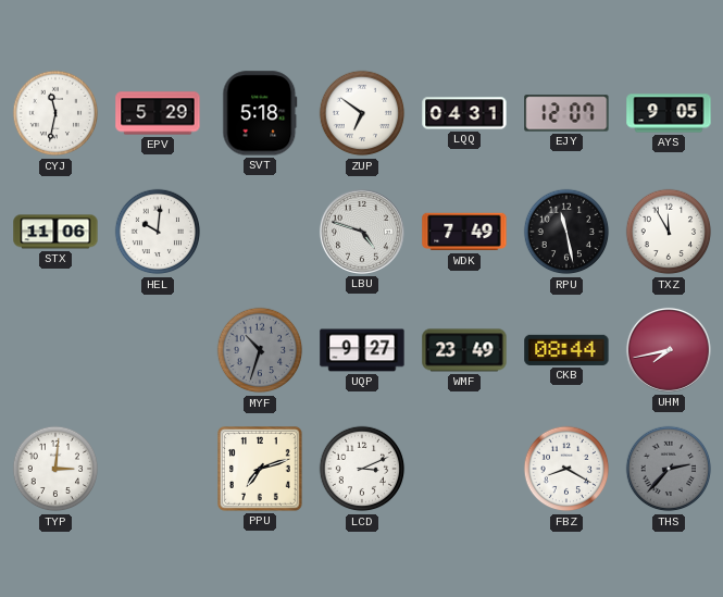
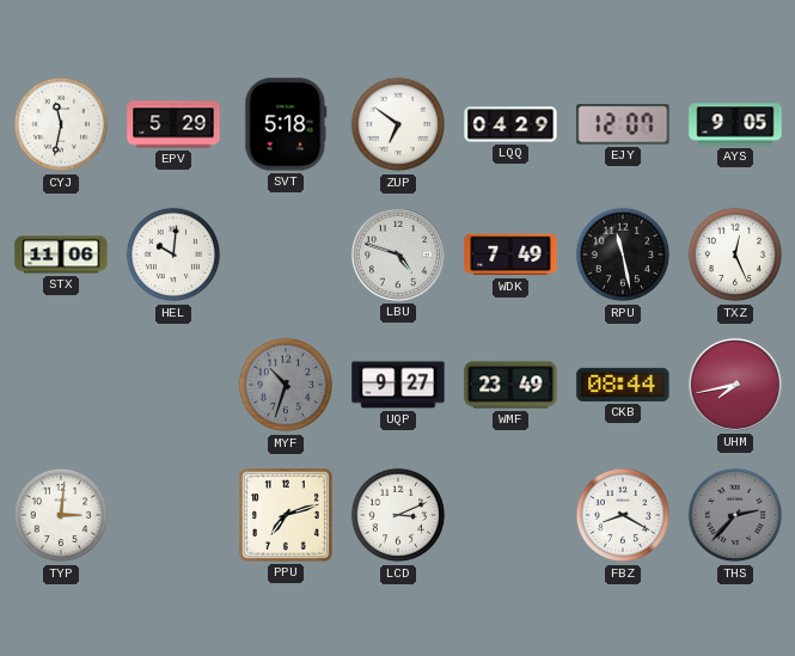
LQQ: 04:31 -> 04:29
TXZ: 11:55 -> 12:26
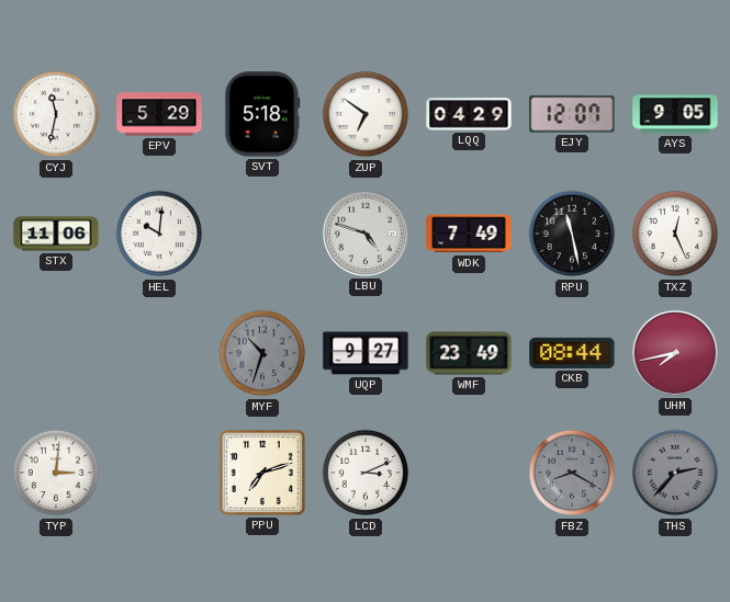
FBZ dial: white -> grey
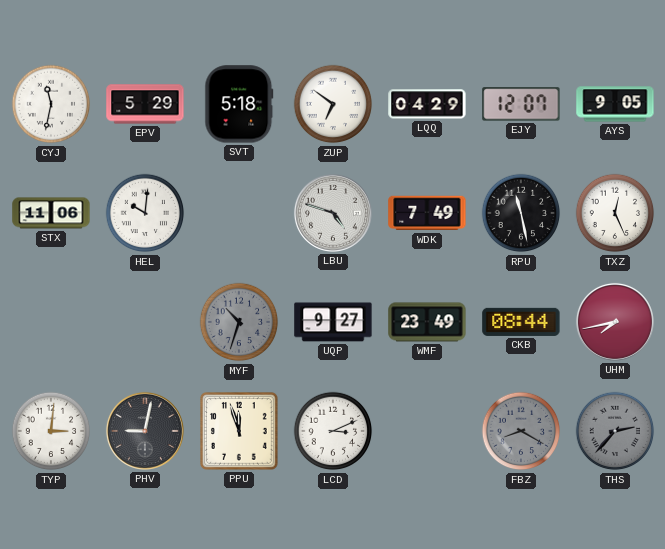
PHV: none -> 9:02
PPU: 7:12 -> 11:57
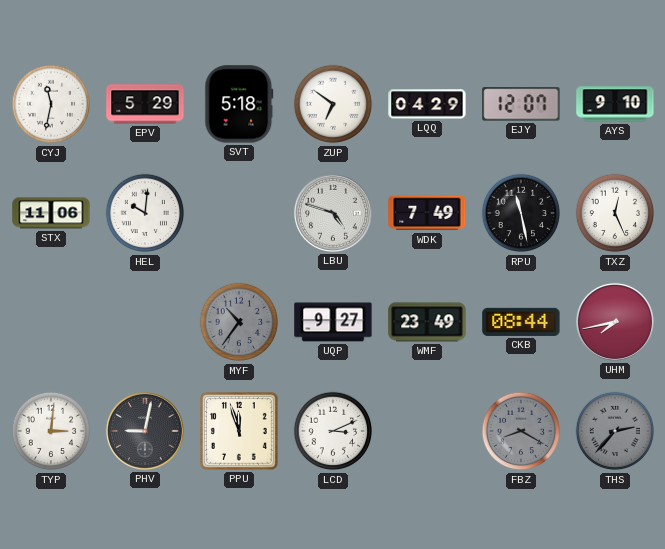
AYS: 9:05 -> 9:10
MYF: 10:33 -> 10:36
